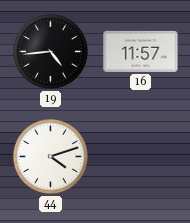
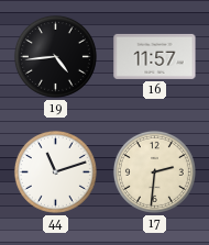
44: 4:12 -> 11:12
17: none -> 2:31
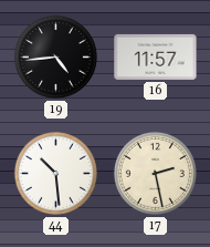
44: 11:12 -> 10:29
17: 2:31 -> 2:28
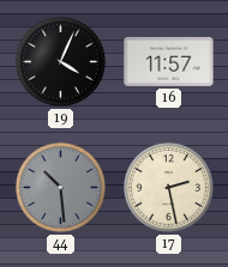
19: 4:44 -> 4:04
44 dial: white -> grey
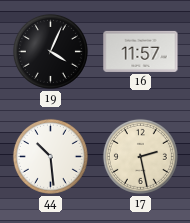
44 dial: grey -> white
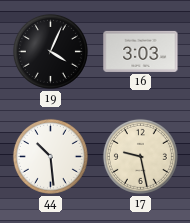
16: 11:57 -> 3:03
17: 2:28 -> 9:28
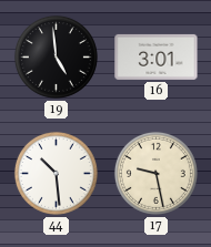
19: 4:04 -> 4:59
16: 3:03 -> 3:01
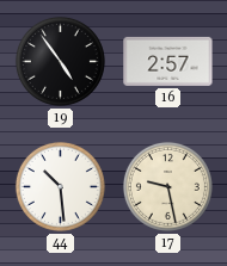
19: 4:59 -> 4:54
16: 3:01 -> 2:57
